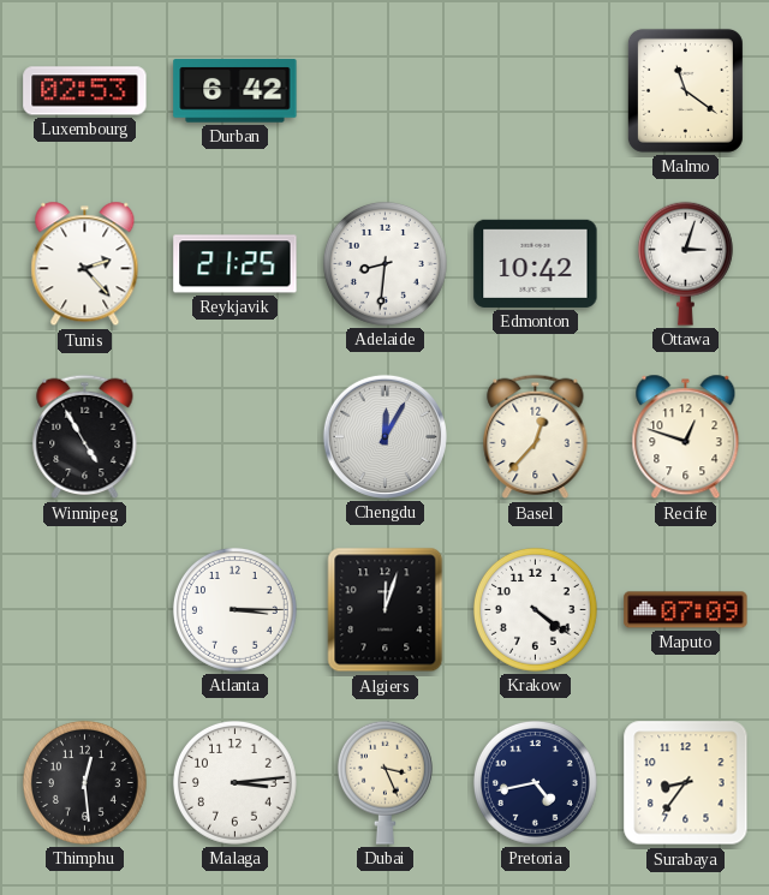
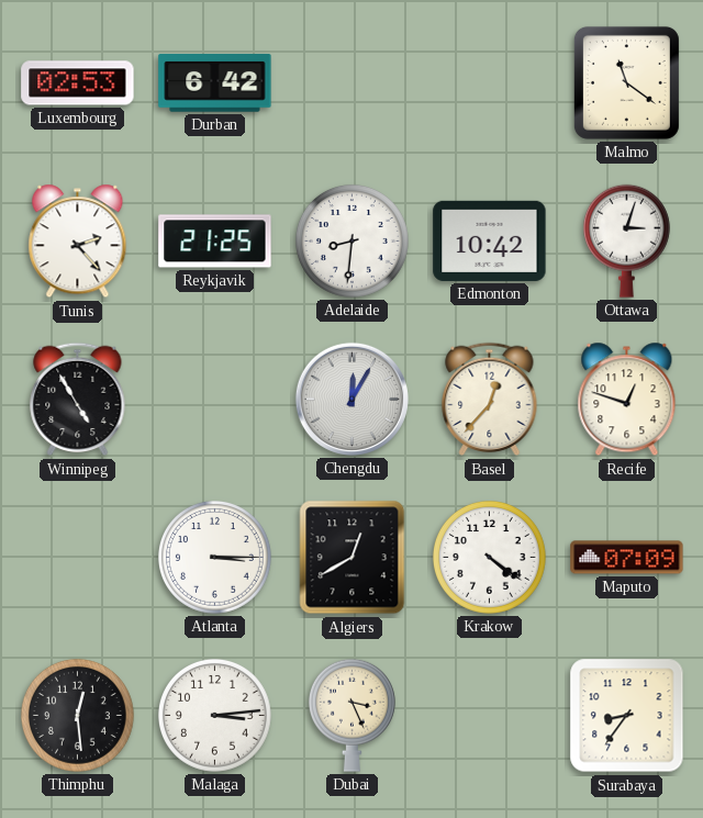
Algiers: 12:03 -> 12:40
Pretoria: 4:43 -> none
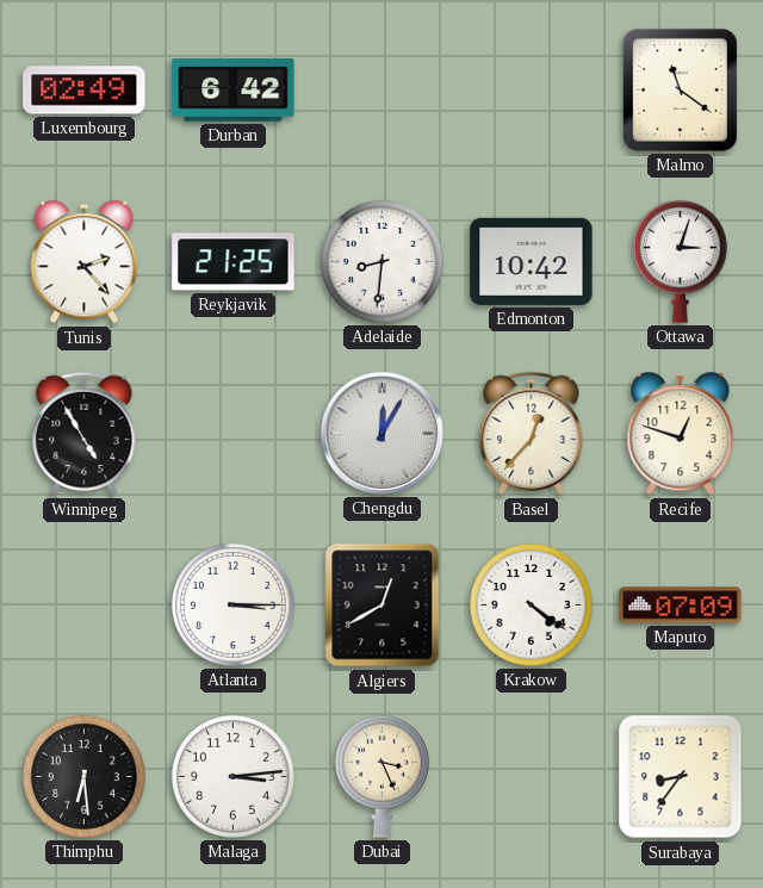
Luxembourg: 02:53 -> 02:49
Thimphu: 12:29 -> 6:29
